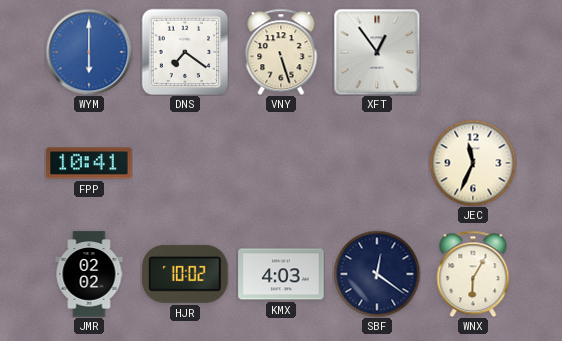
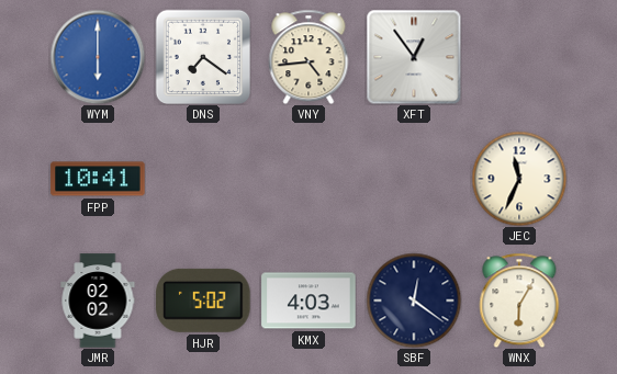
VNY: 5:27 -> 4:44
HJR: 10:02 -> 5:02
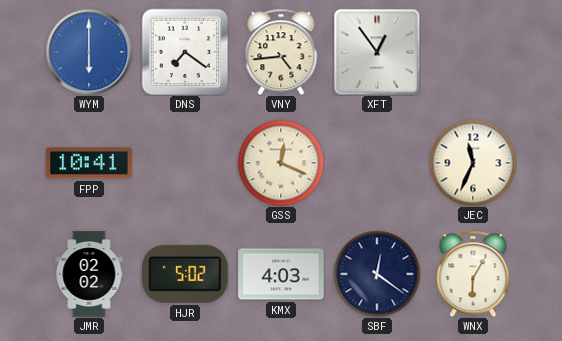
GSS: none -> 12:19
